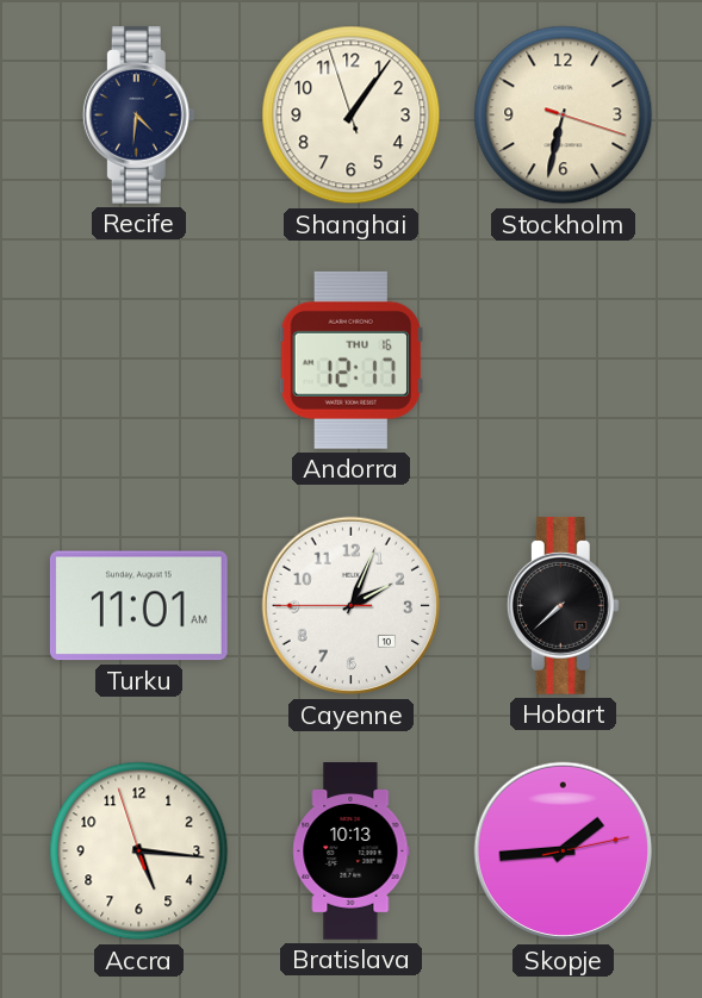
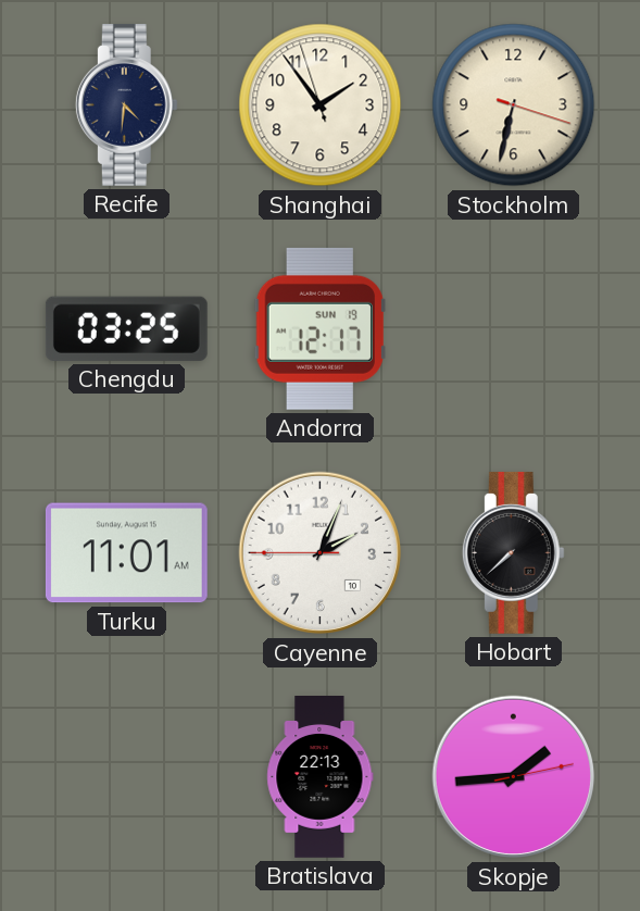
Shanghai: 1:05 -> 1:53
Chengdu: none -> 03:25
Andorra date: THU 16 -> SUN 19
Accra: 5:15 -> none
Bratislava: 10:13 -> 22:13
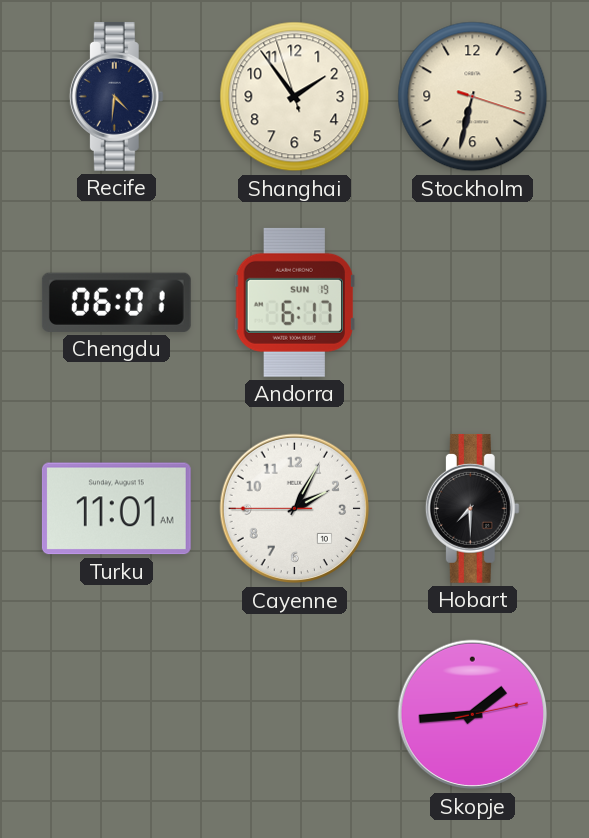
Chengdu: 03:25 -> 06:01
Andorra: 12:17 -> 6:17
Cayenne: 2:03 -> 2:04
Hobart: 7:38 -> 7:30
Bratislava: 22:13 -> none
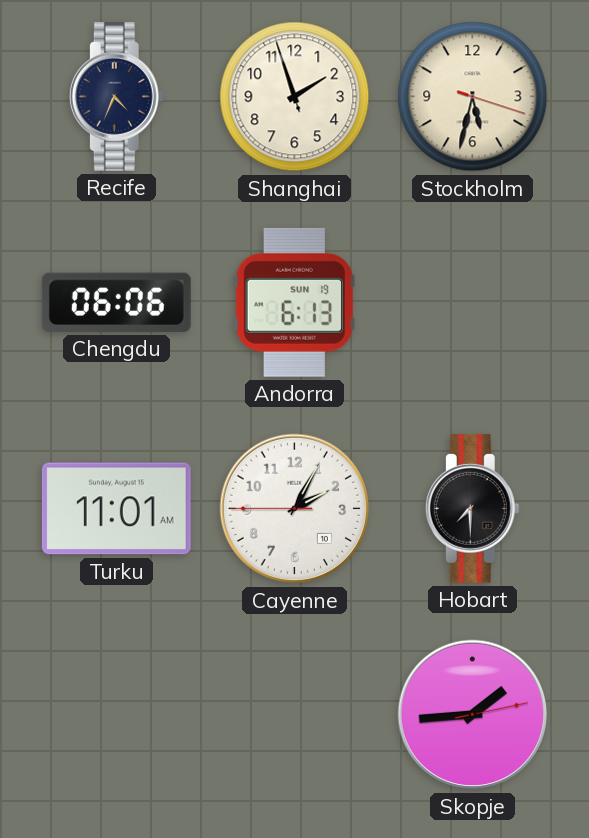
Recife: 4:31 -> 4:34
Shanghai: 1:53 -> 1:56
Stockholm: 6:32 -> 5:32
Chengdu: 06:01 -> 06:06
Andorra: 6:17 -> 6:13
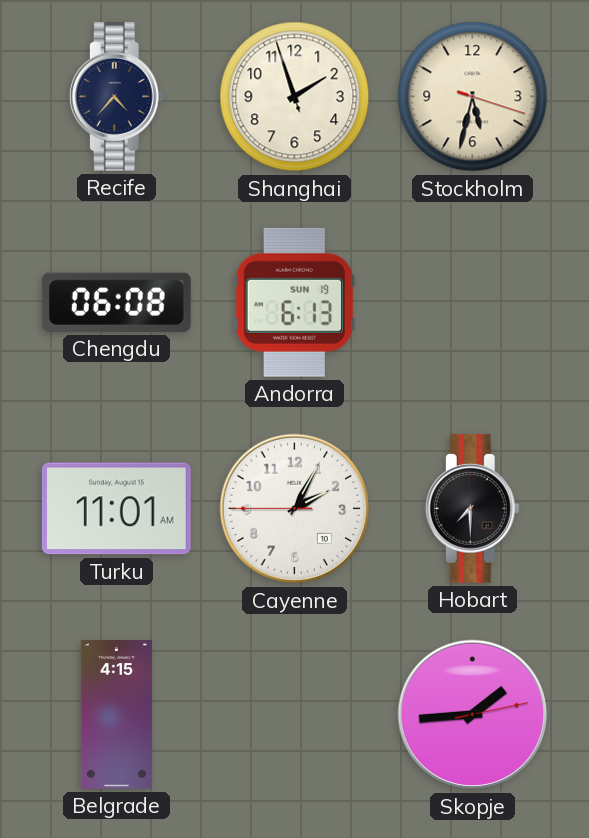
Recife: 4:34 -> 4:37
Chengdu: 06:06 -> 06:08
Belgrade: none -> 4:15
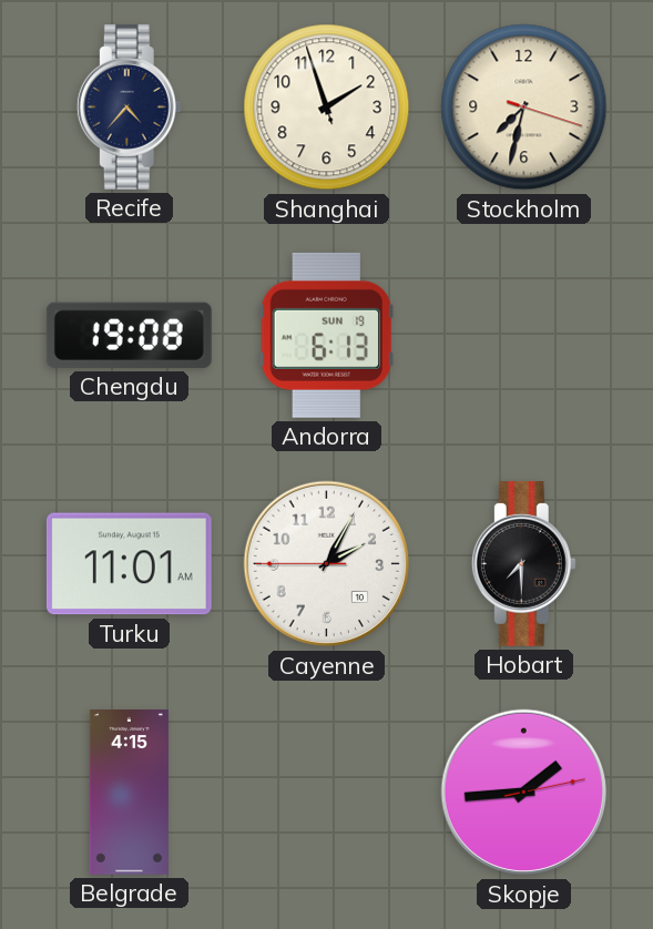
Stockholm: 5:32 -> 7:32
Chengdu: 06:08 -> 19:08
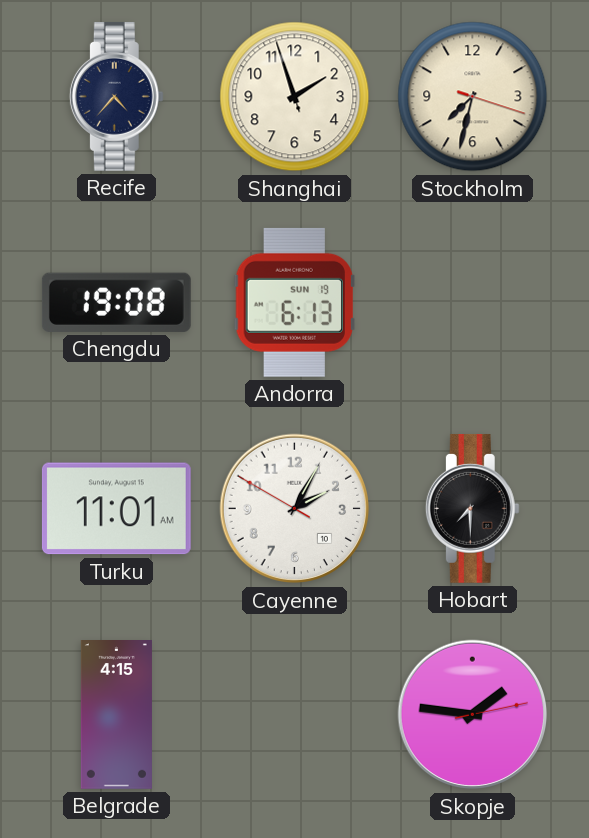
Cayenne: 2:04:45 -> 2:04:50
Skopje: 1:44 -> 1:46
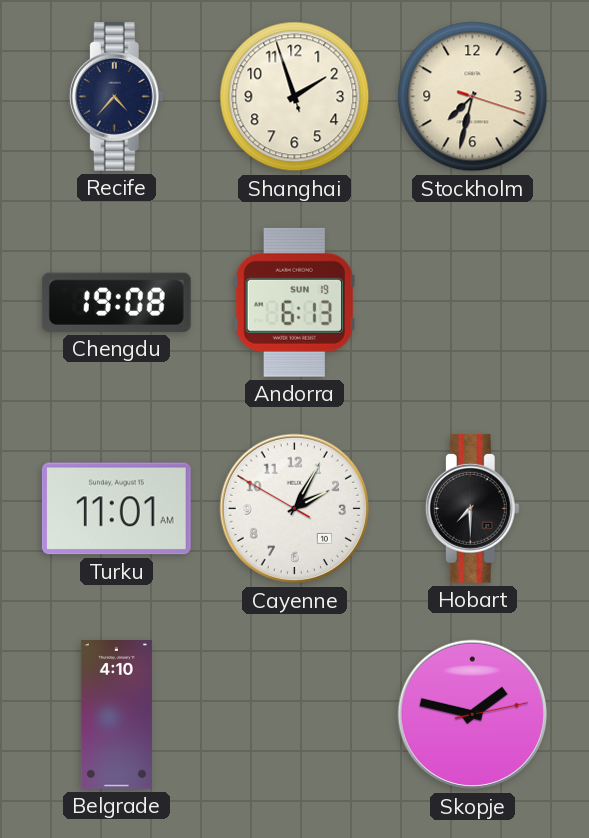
Belgrade: 4:15 -> 4:10
Skopje: 1:46 -> 1:47
